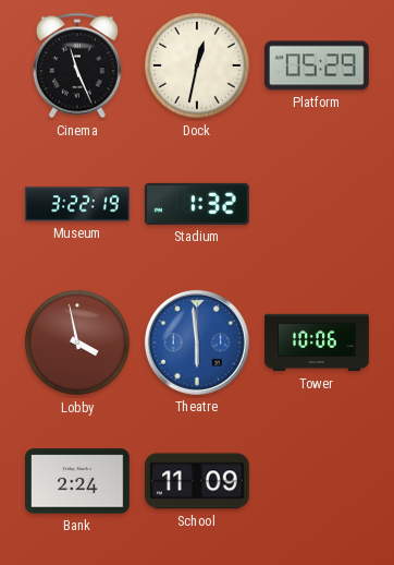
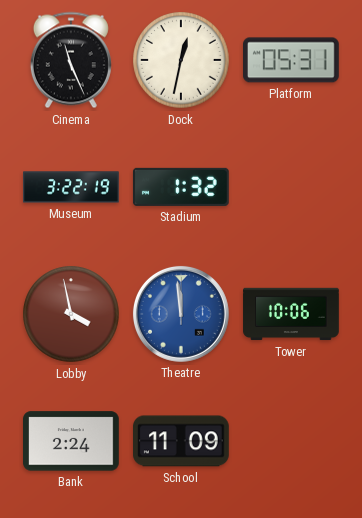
Platform: 05:29 -> 05:31
Theatre: 5:59 -> 11:59
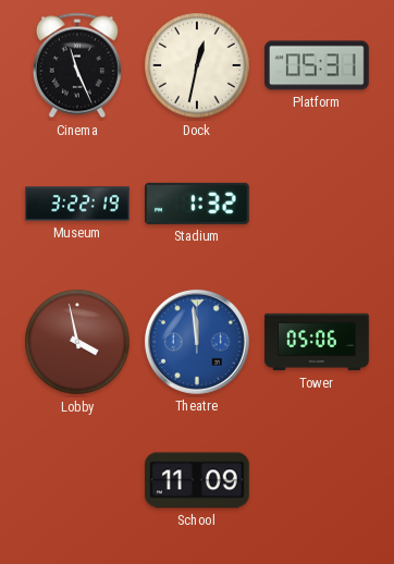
Tower: 10:06 -> 05:06
Bank: 2:24 -> none
